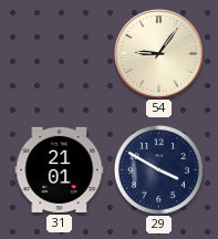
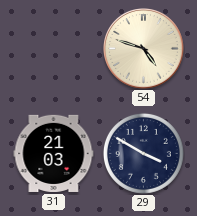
54: 9:06 -> 4:48
31: 21:01 -> 21:03
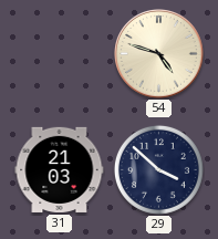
29: 3:50 -> 3:52
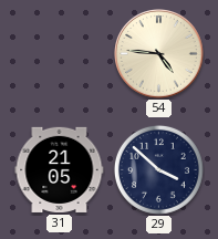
54: 4:48 -> 4:46
31: 21:03 -> 21:05
